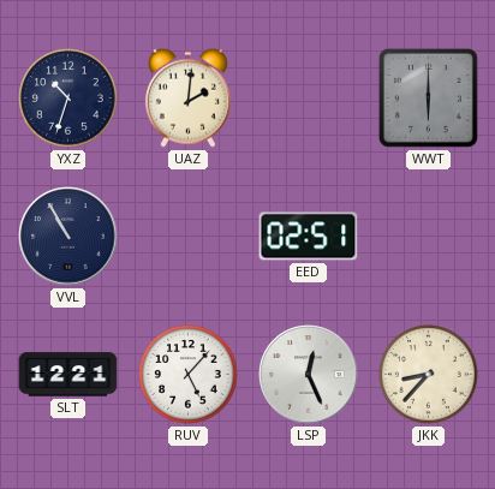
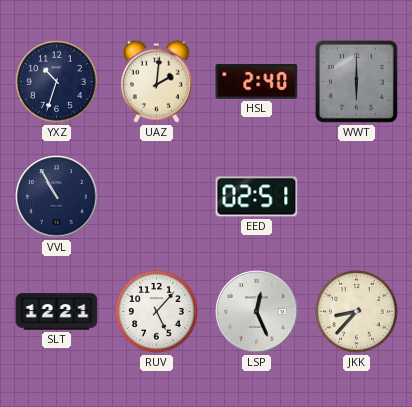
HSL: none -> 2:40
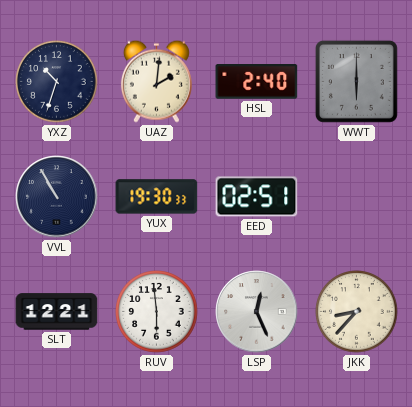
YUX: none -> 19:30
RUV: 5:07 -> 5:59
